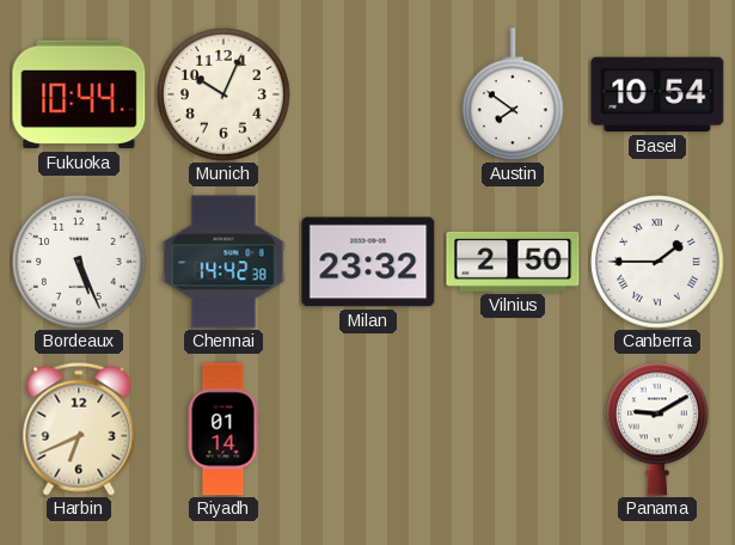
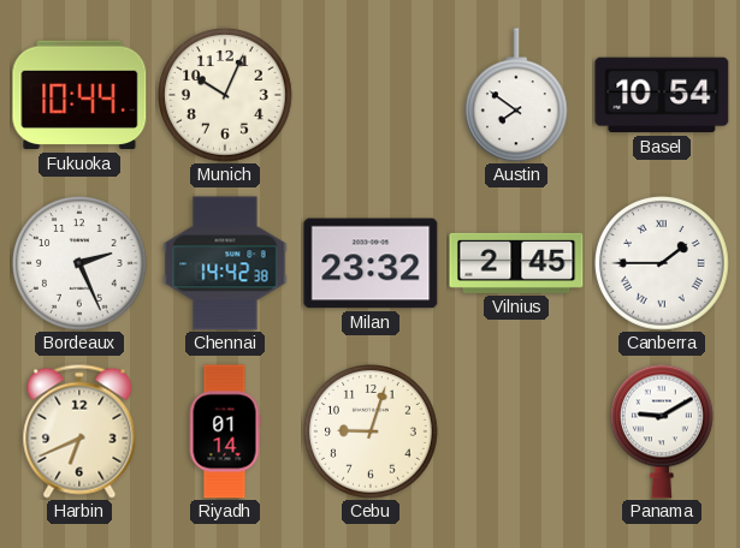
Bordeaux: 5:26 -> 2:26
Vilnius: 2:50 -> 2:45
Cebu: none -> 9:03
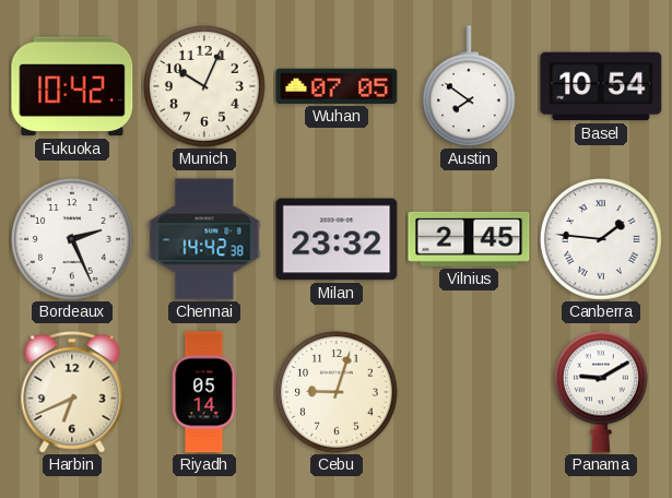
Fukuoka: 10:44 -> 10:42
Wuhan: none -> 07:05
Canberra: 1:45 -> 1:46
Riyadh: 01:14 -> 05:14
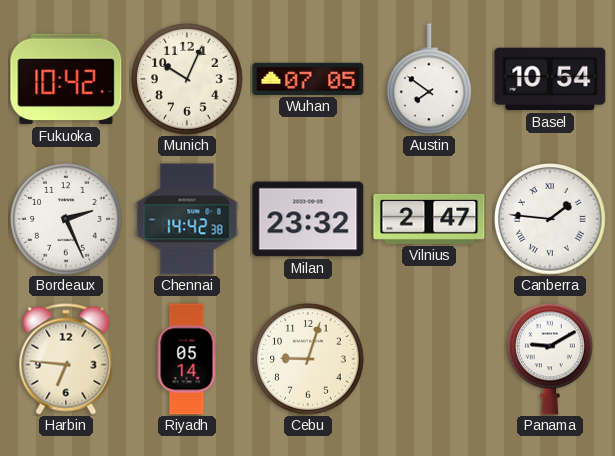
Vilnius: 2:45 -> 2:47
Harbin: 6:41 -> 6:46
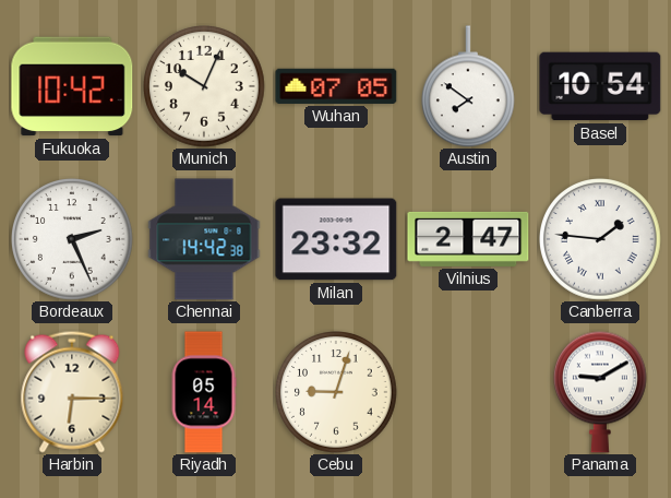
Harbin: 6:46 -> 6:15
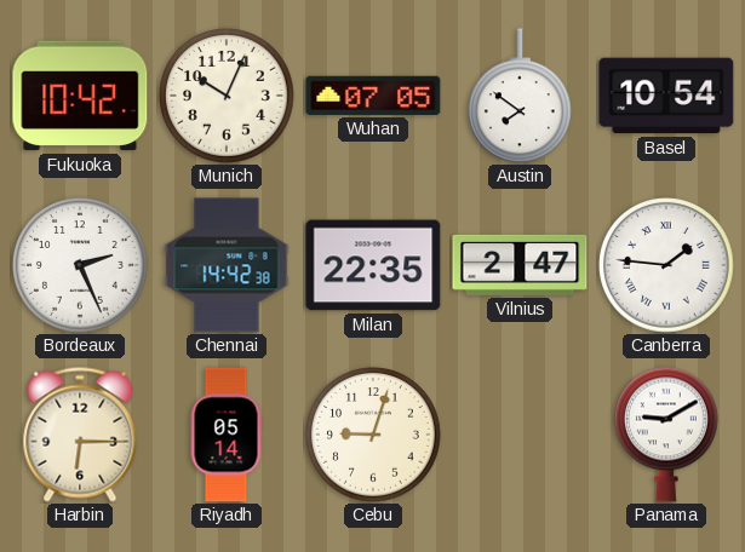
Milan: 23:32 -> 22:35
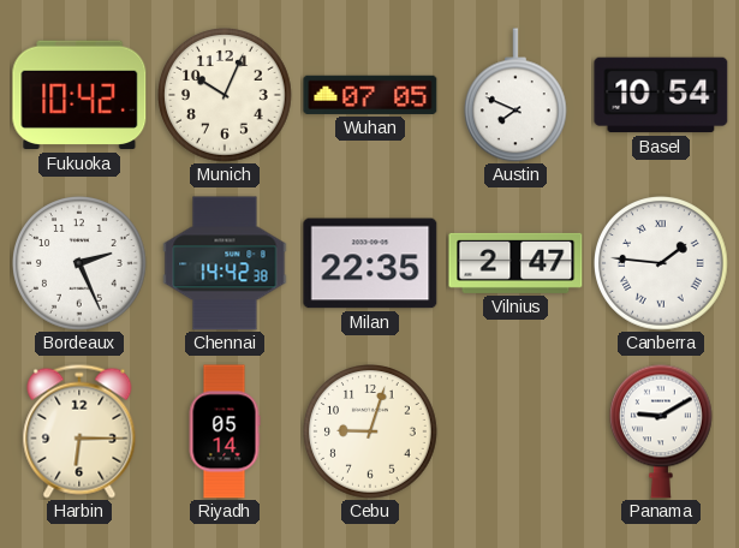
Austin: 7:51 -> 7:49
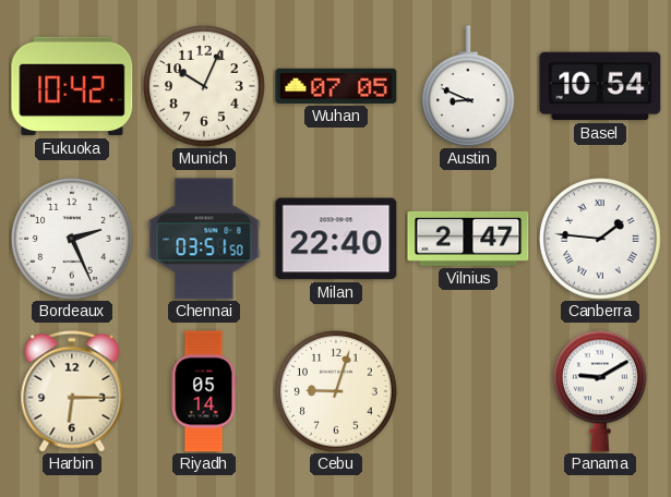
Austin: 7:49 -> 8:49
Chennai: 14:42 -> 03:51
Milan: 22:35 -> 22:40
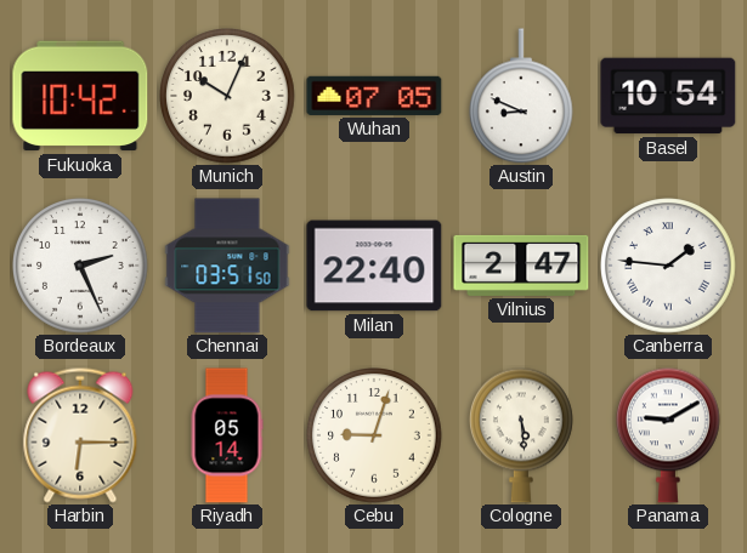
Cologne: none -> 5:29
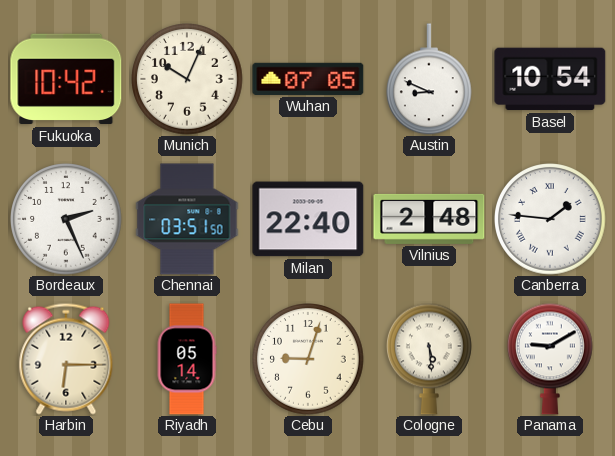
Vilnius: 2:47 -> 2:48
